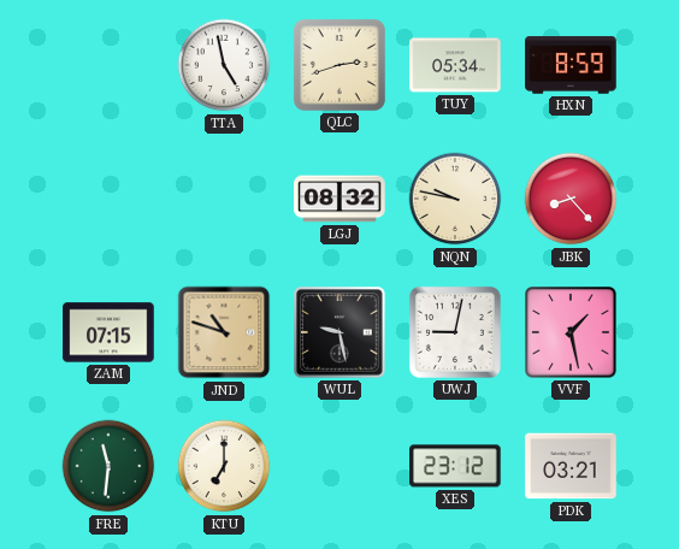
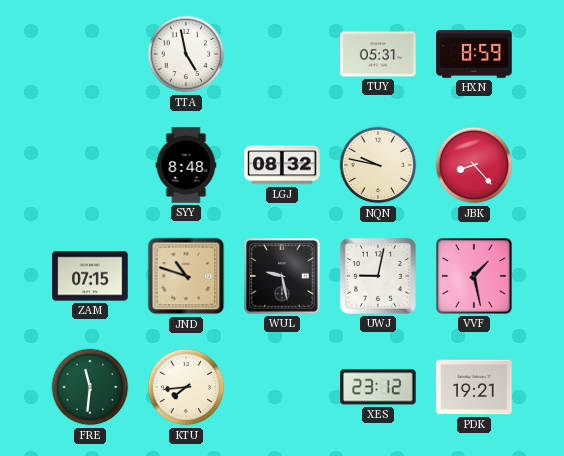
QLC: 2:42 -> none
TUY: 05:34 -> 05:31
SYY: none -> 8:48
KTU: 7:00 -> 7:44
PDK: 03:21 -> 19:21
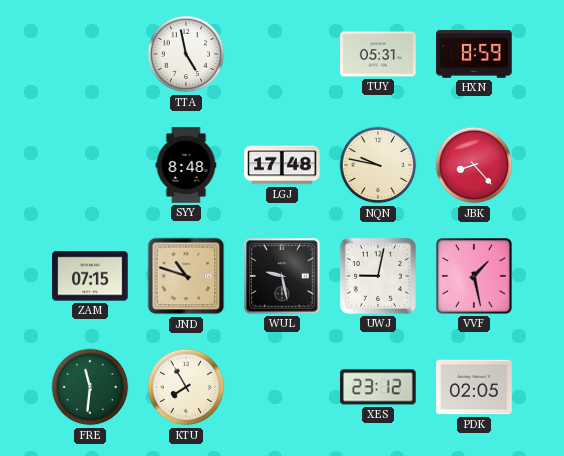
LGJ: 08:32 -> 17:48
KTU: 7:44 -> 7:55
PDK: 19:21 -> 02:05
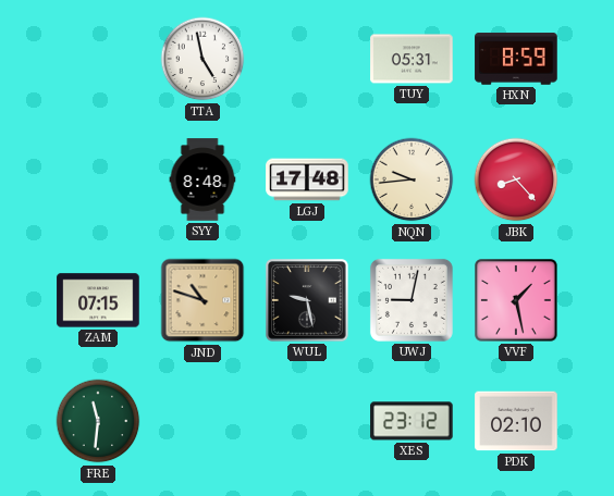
NQN: 9:47 -> 9:44
KTU: 7:55 -> none
PDK: 02:05 -> 02:10
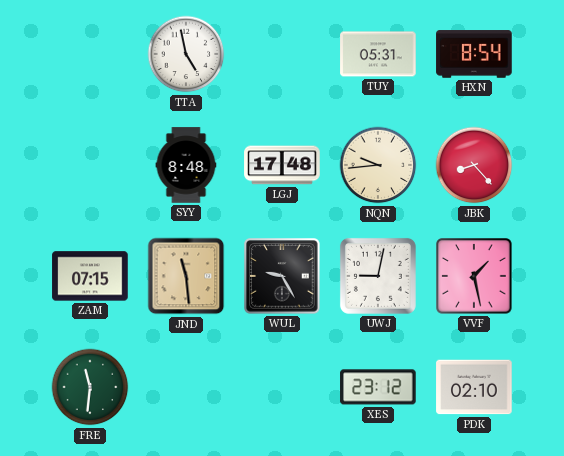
HXN: 8:59 -> 8:54
JND: 10:48 -> 11:29
WUL: 9:28 -> 9:25
